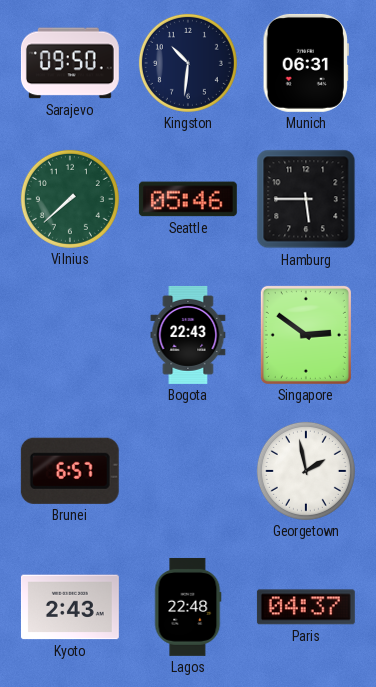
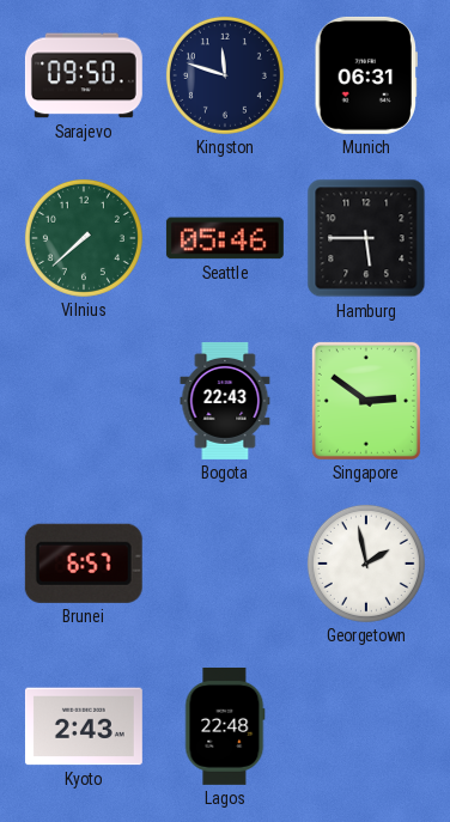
Kingston: 10:31 -> 11:48
Paris: 04:37 -> none
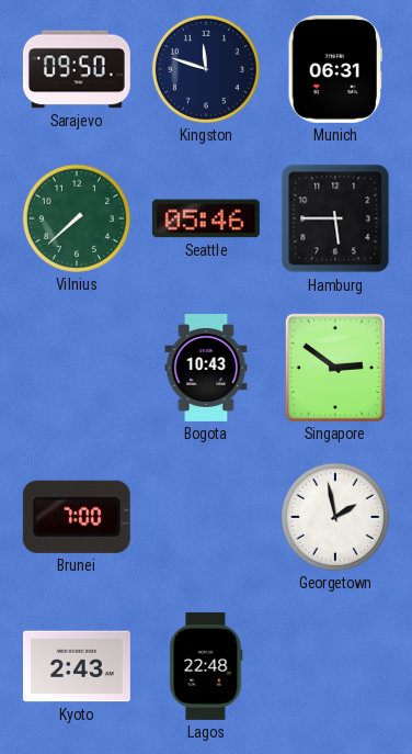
Bogota: 22:43 -> 10:43
Brunei: 6:57 -> 7:00
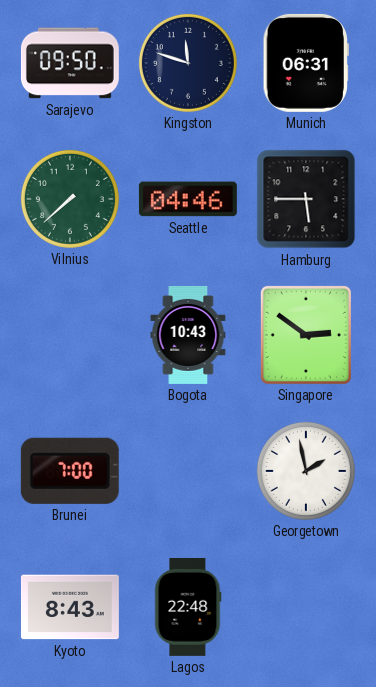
Seattle: 05:46 -> 04:46
Kyoto: 2:43 -> 8:43
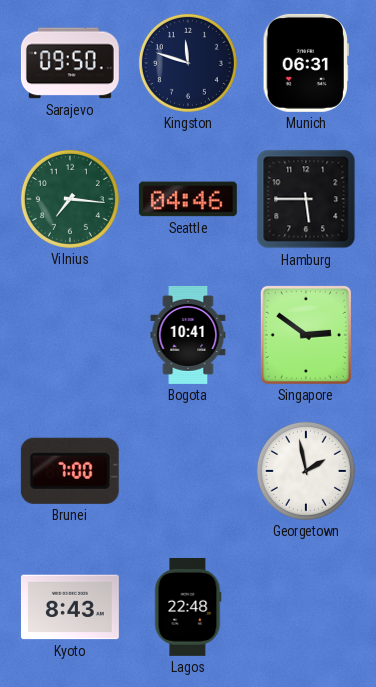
Vilnius: 7:38 -> 7:16
Bogota: 10:43 -> 10:41
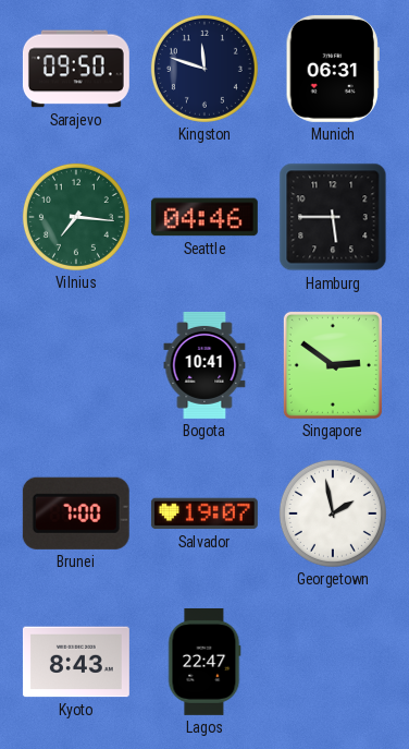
Salvador: none -> 19:07
Lagos: 22:48 -> 22:47
